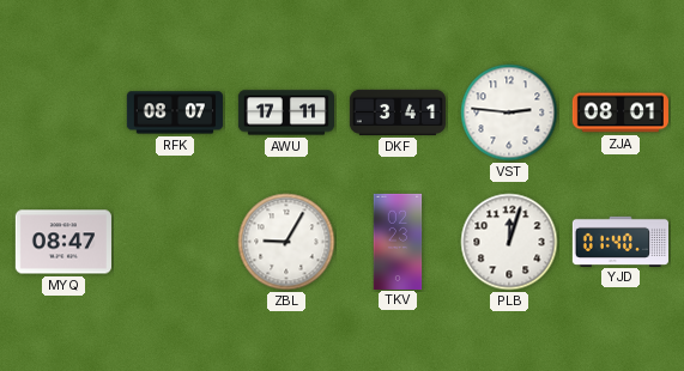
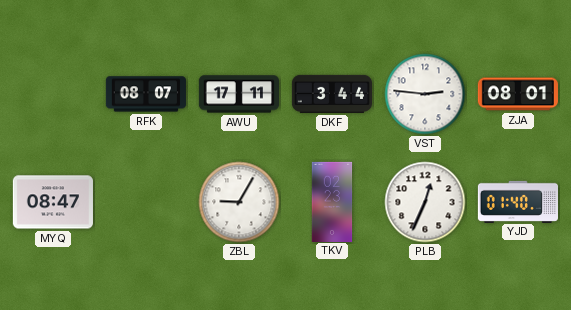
DKF: 3:41 -> 3:44
PLB: 12:03 -> 12:34
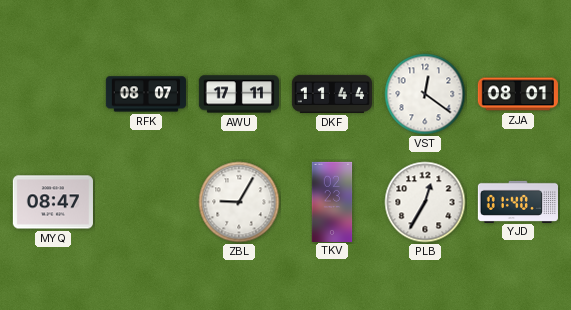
DKF: 3:44 -> 11:44
VST: 2:46 -> 12:21
PLB: 12:34 -> 12:35
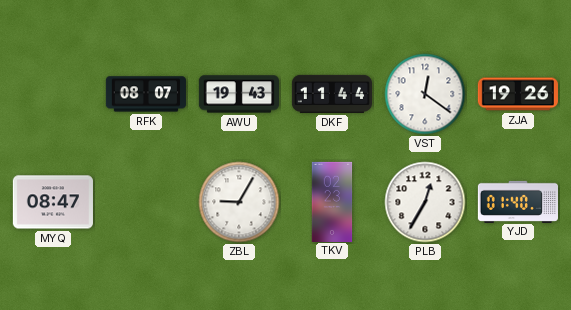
AWU: 17:11 -> 19:43
ZJA: 08:01 -> 19:26
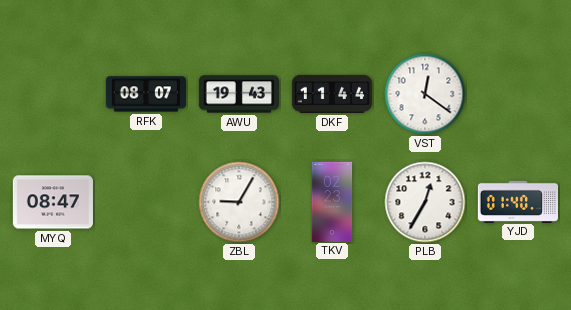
ZJA: 19:26 -> none
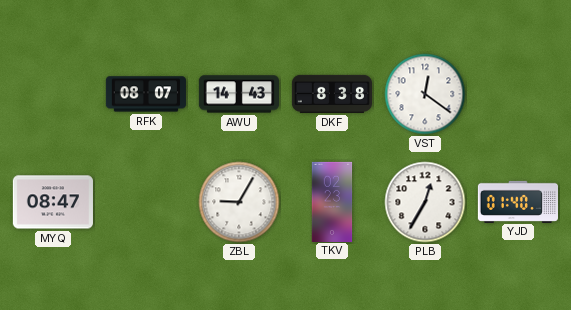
AWU: 19:43 -> 14:43
DKF: 11:44 -> 8:38
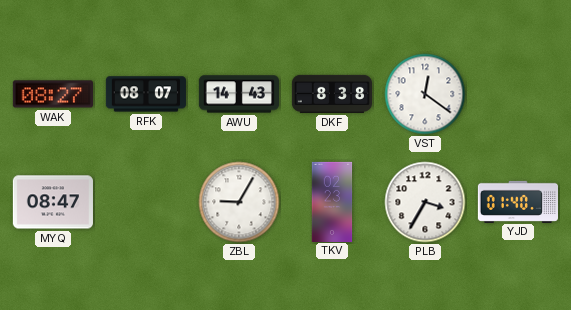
WAK: none -> 08:27
PLB: 12:35 -> 3:35
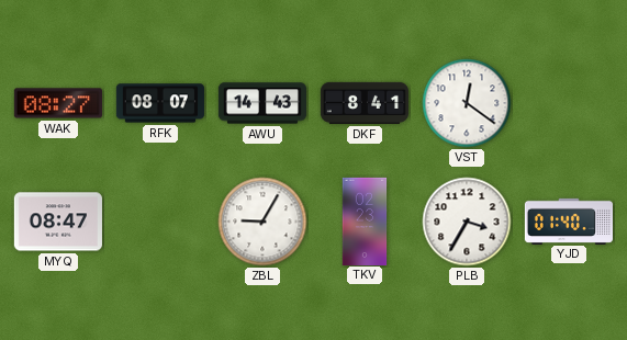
DKF: 8:38 -> 8:41
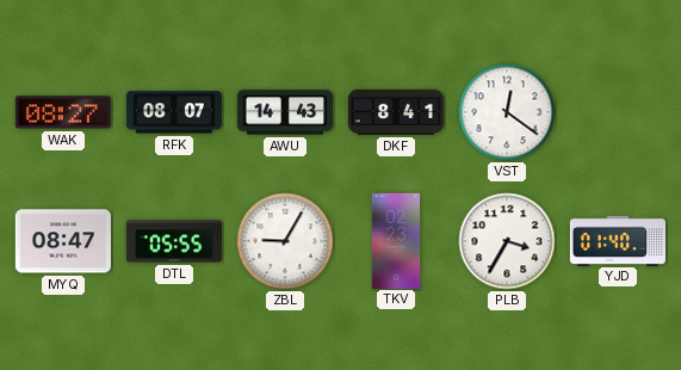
DTL: none -> 05:55
